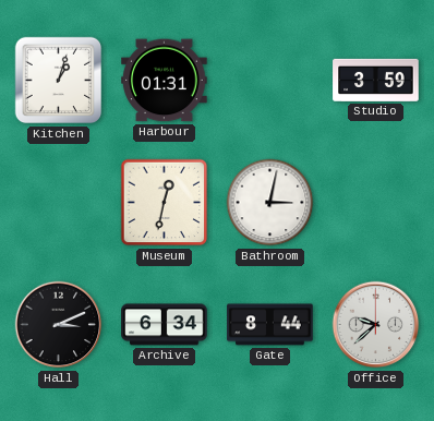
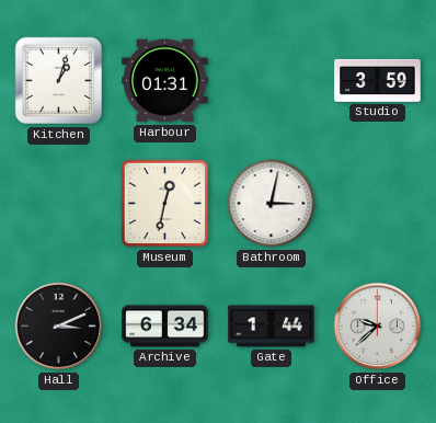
Gate: 8:44 -> 1:44
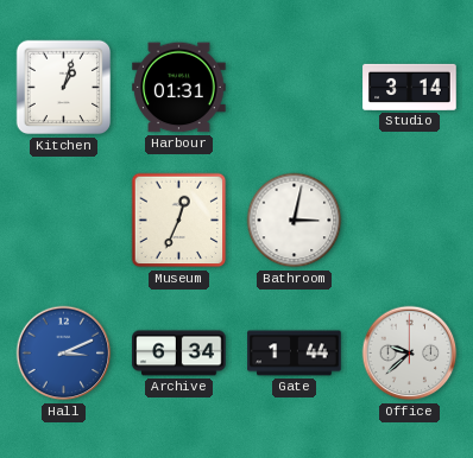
Studio: 3:59 -> 3:14
Museum: 12:32 -> 12:34
Hall dial: black -> blue
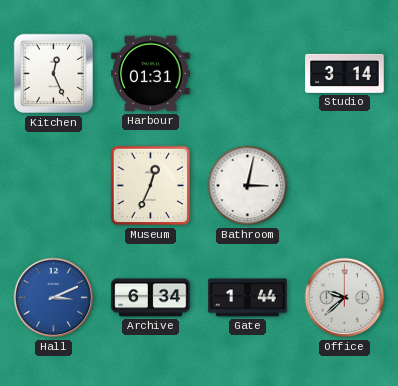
Kitchen: 1:03 -> 12:26
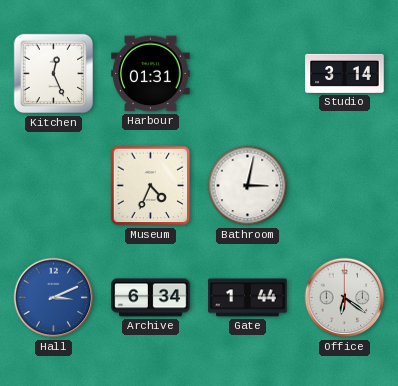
Museum: 12:34 -> 4:34
Office: 9:38 -> 6:21
